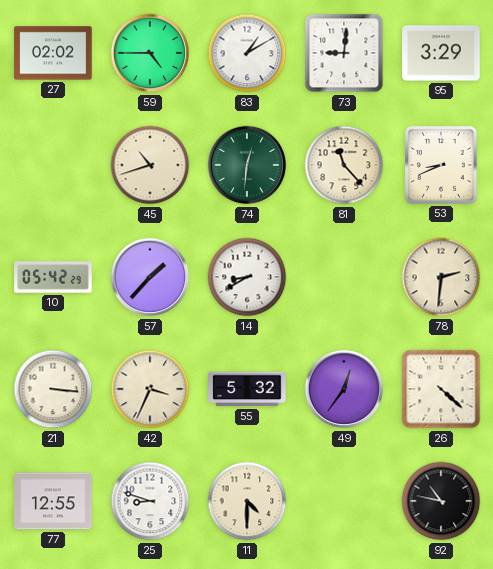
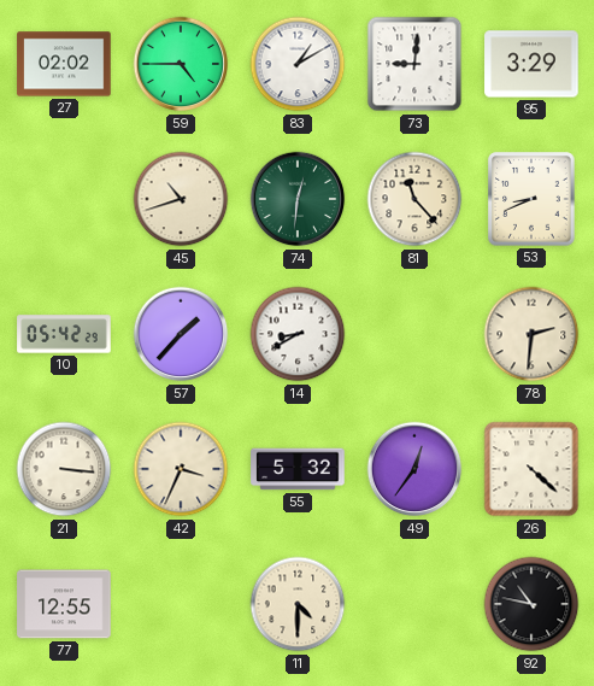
25: 8:48 -> none
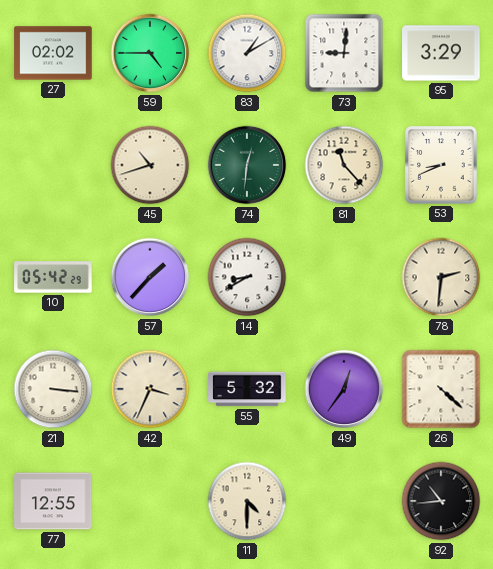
92: 10:47 -> 10:44
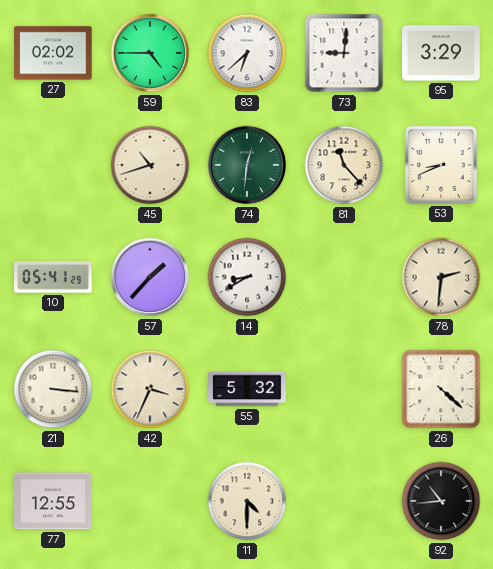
83: 1:10 -> 6:38
10: 05:42 -> 05:41
49: 12:36 -> none
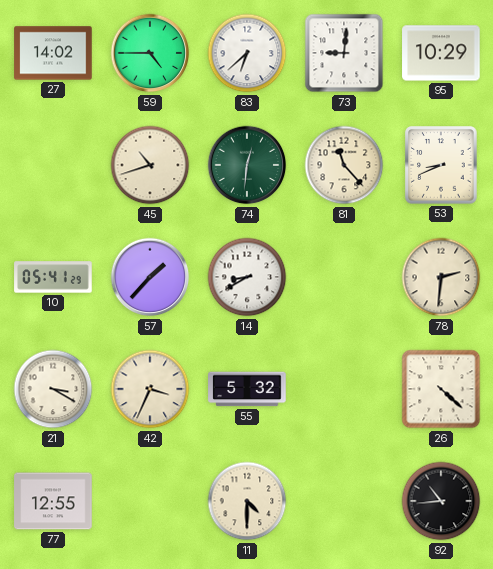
27: 02:02 -> 14:02
95: 3:29 -> 10:29
21: 3:16 -> 3:20
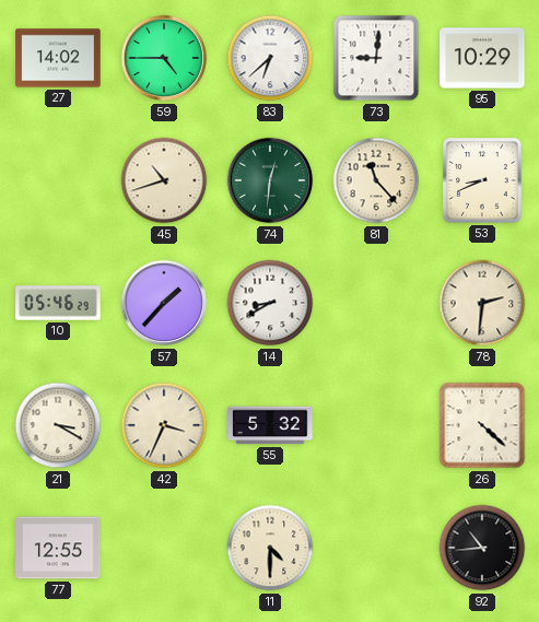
10: 05:41 -> 05:46
